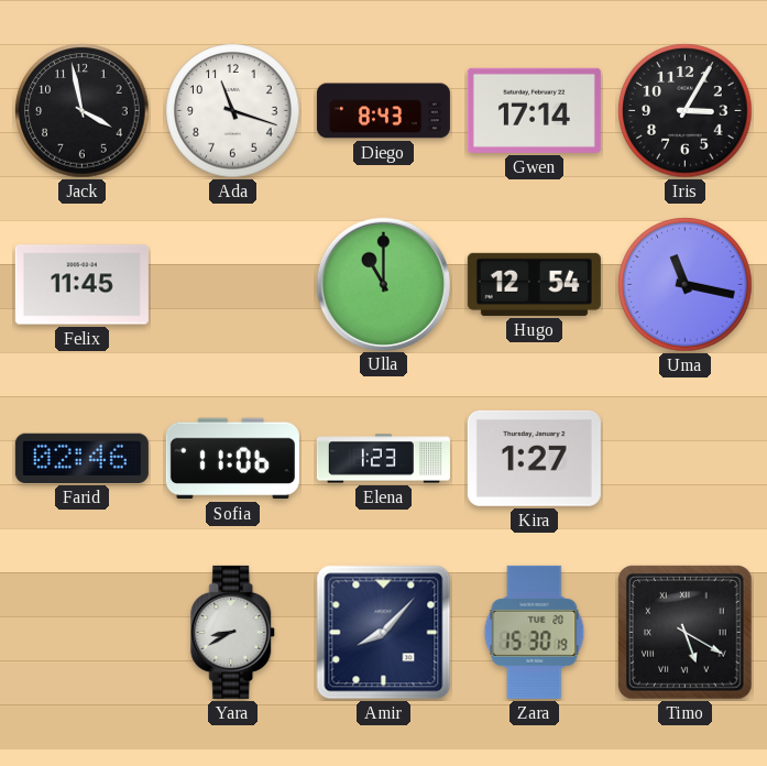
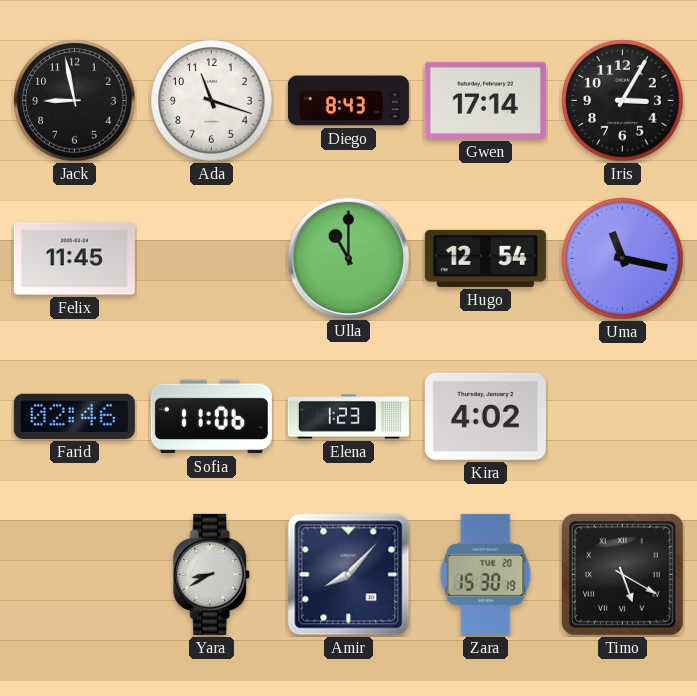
Jack: 3:58 -> 8:58
Kira: 1:27 -> 4:02
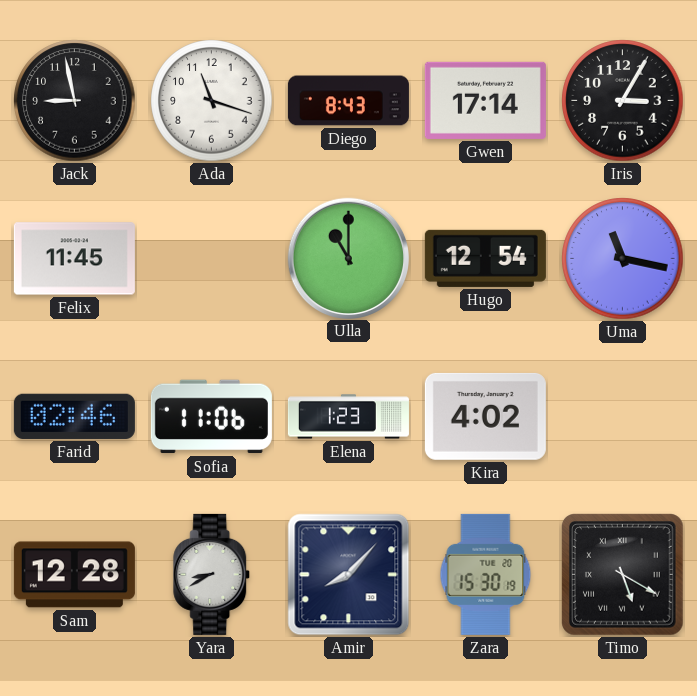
Sam: none -> 12:28
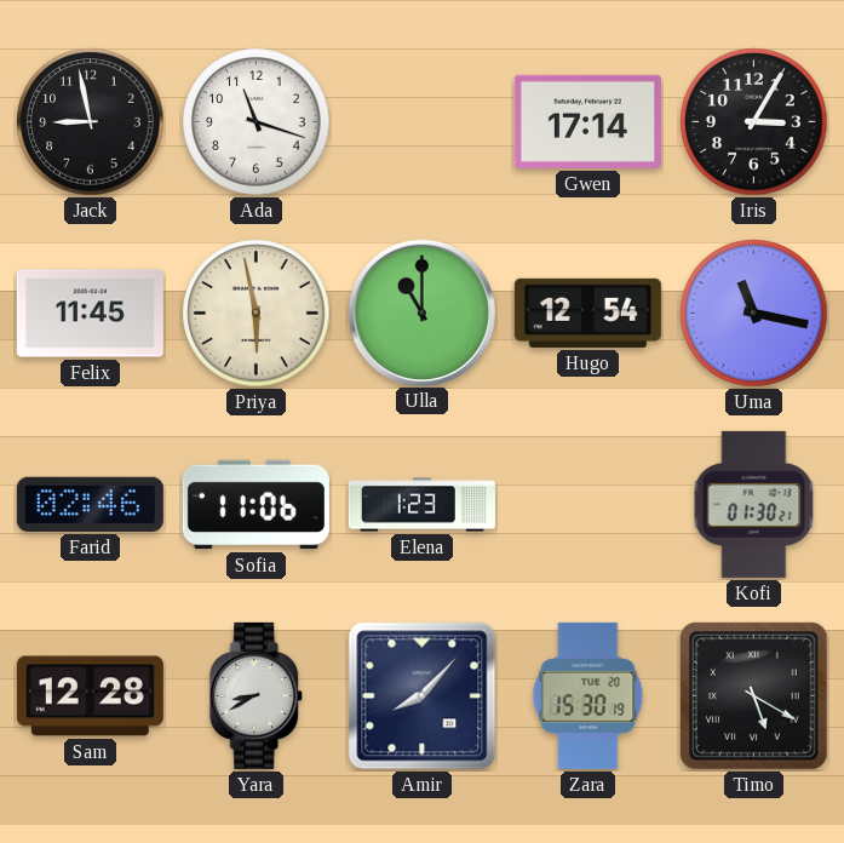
Diego: 8:43 -> none
Priya: none -> 5:58
Kira: 4:02 -> none
Kofi: none -> 01:30
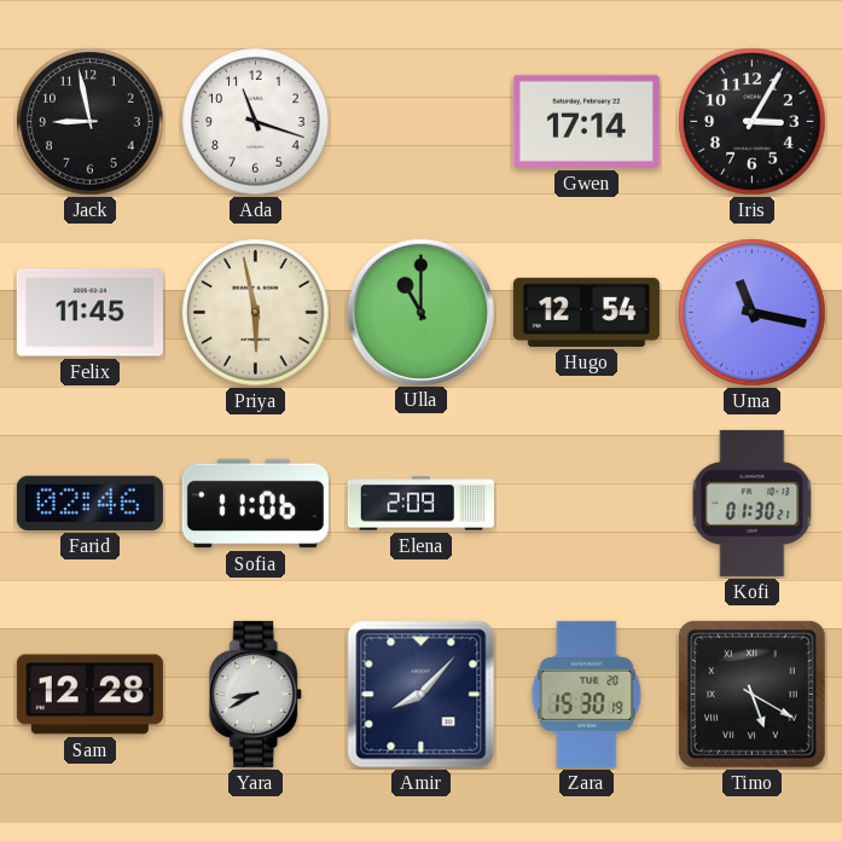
Elena: 1:23 -> 2:09
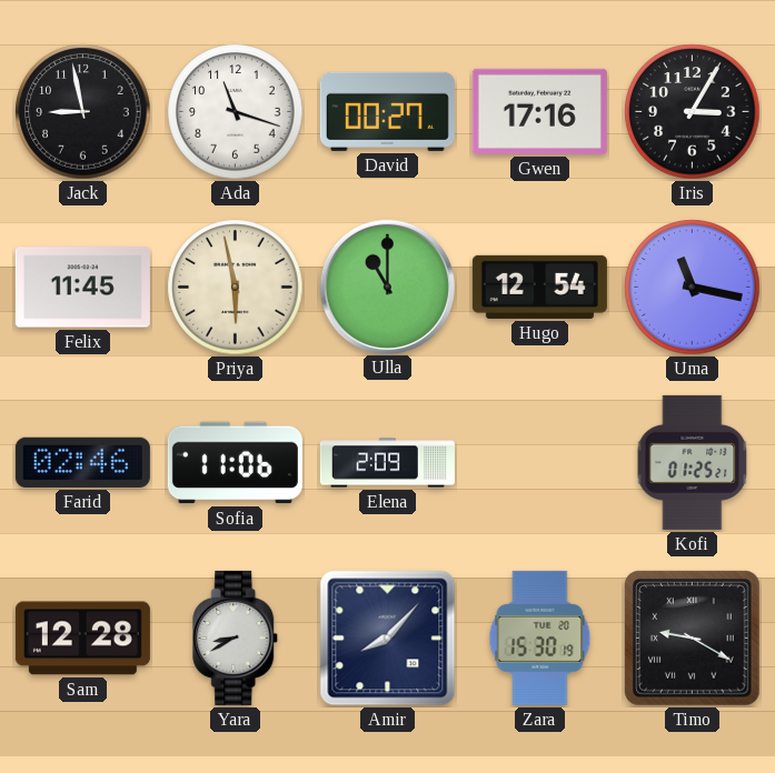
David: none -> 00:27
Gwen: 17:14 -> 17:16
Kofi: 01:30 -> 01:25
Timo: 5:20 -> 9:20
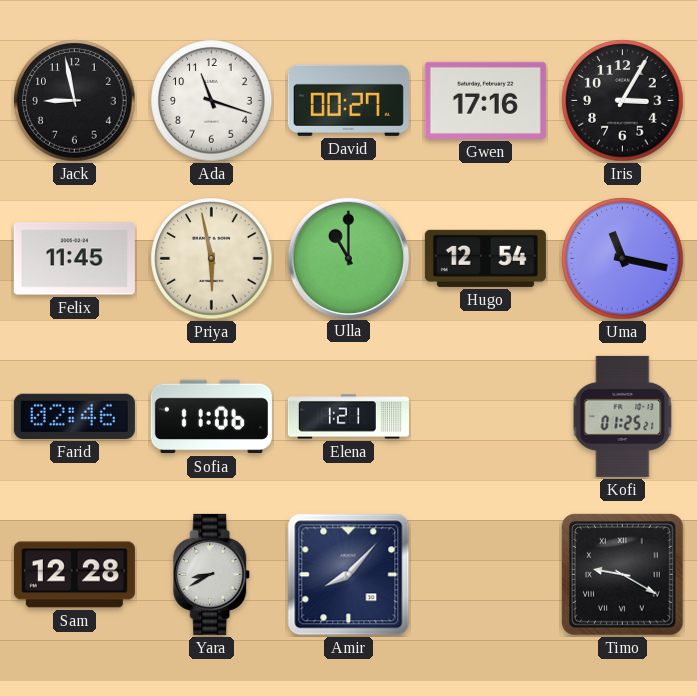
Elena: 2:09 -> 1:21
Zara: 15:30 -> none
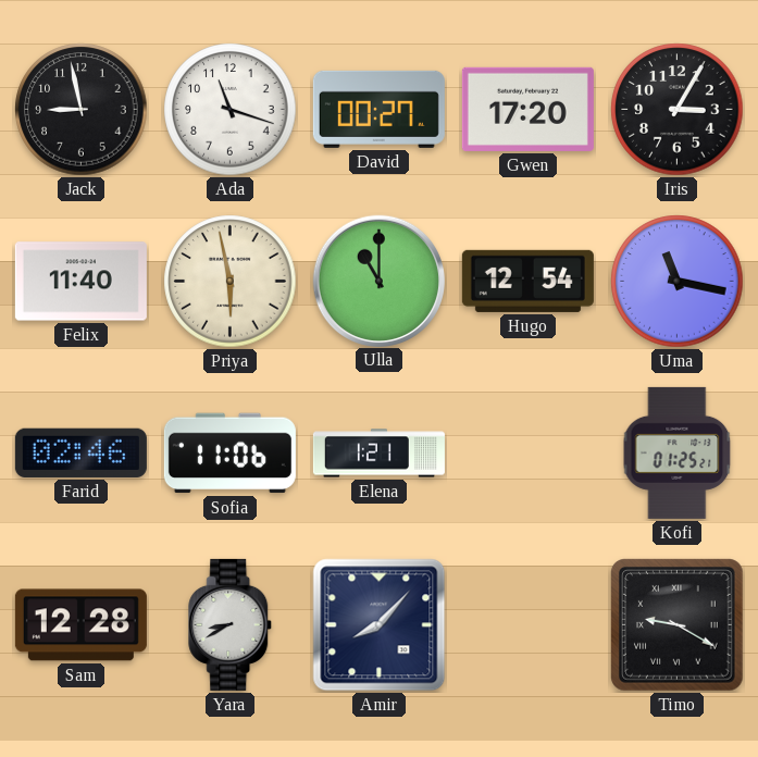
Gwen: 17:16 -> 17:20
Felix: 11:45 -> 11:40
